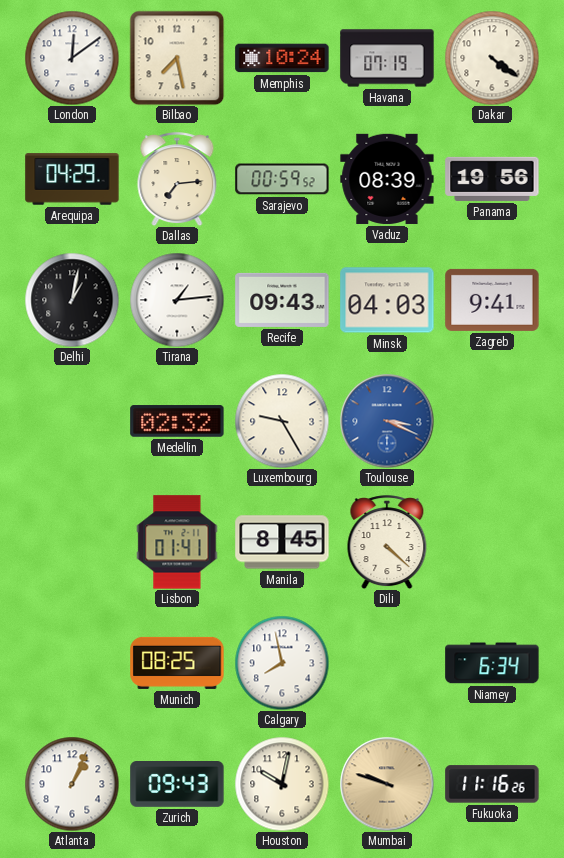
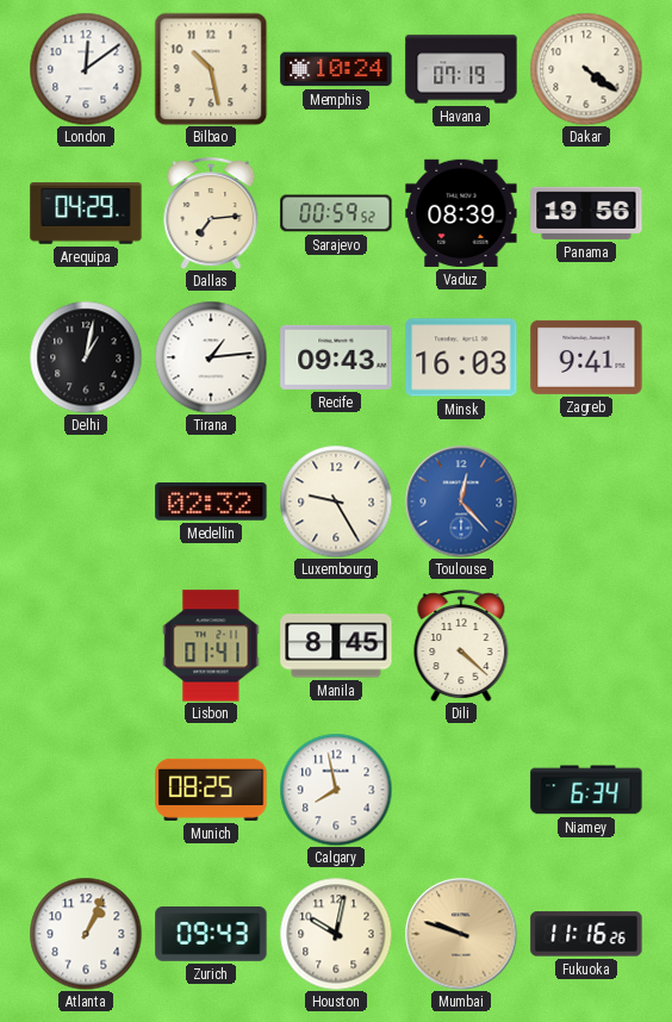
Bilbao: 7:28 -> 10:28
Minsk: 04:03 -> 16:03
Toulouse: 3:19 -> 12:23
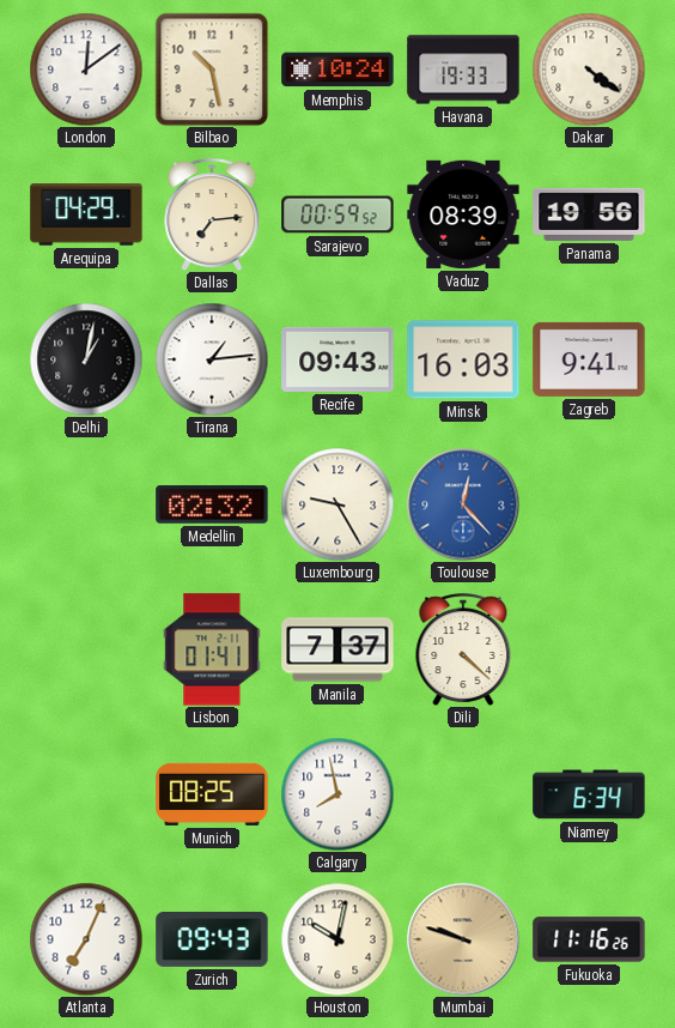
Havana: 07:19 -> 19:33
Manila: 8:45 -> 7:37
Atlanta: 1:04 -> 7:04
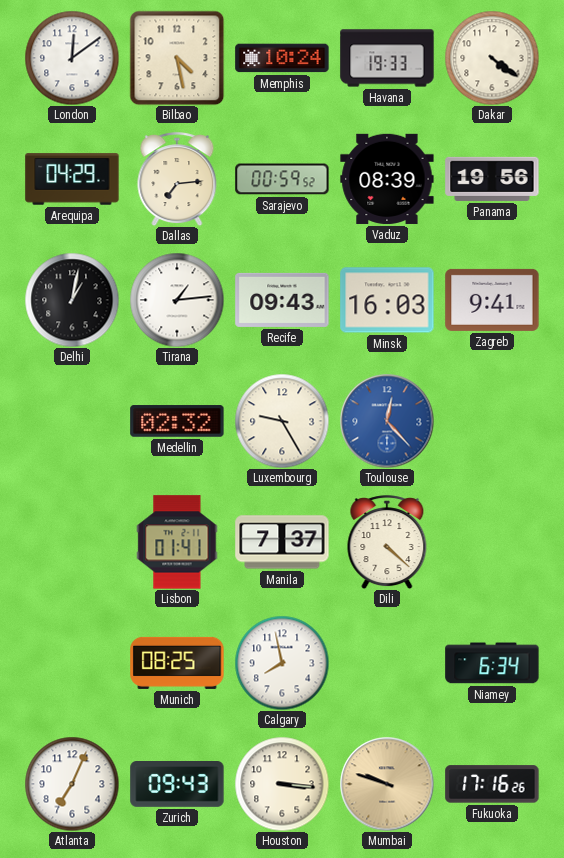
Bilbao: 10:28 -> 4:28
Houston: 10:02 -> 3:16
Fukuoka: 11:16 -> 17:16
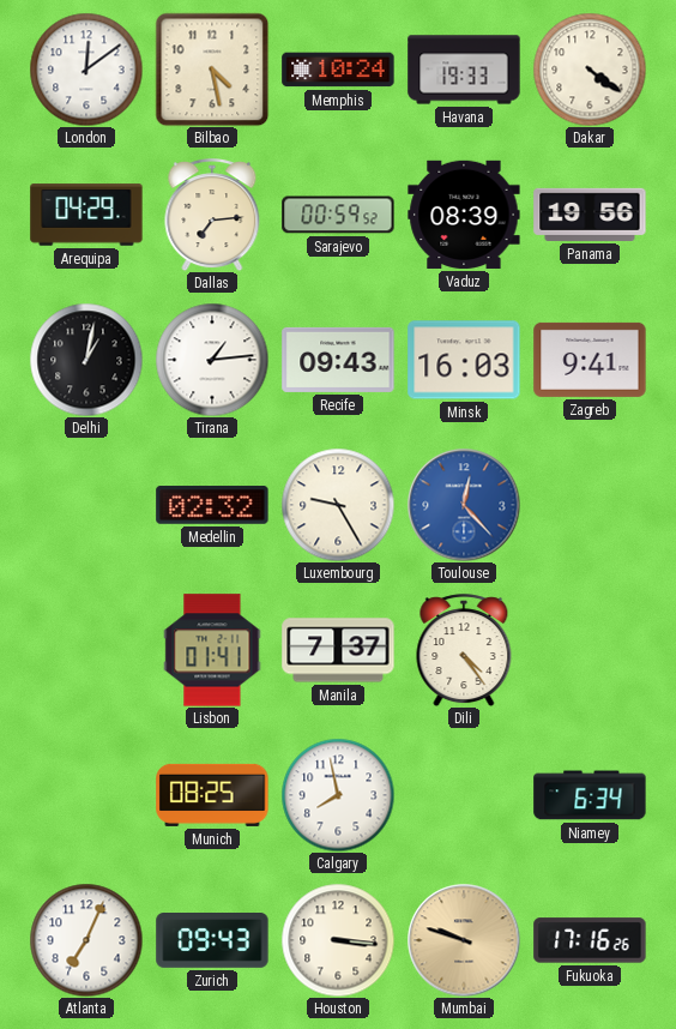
Dili: 4:22 -> 4:24
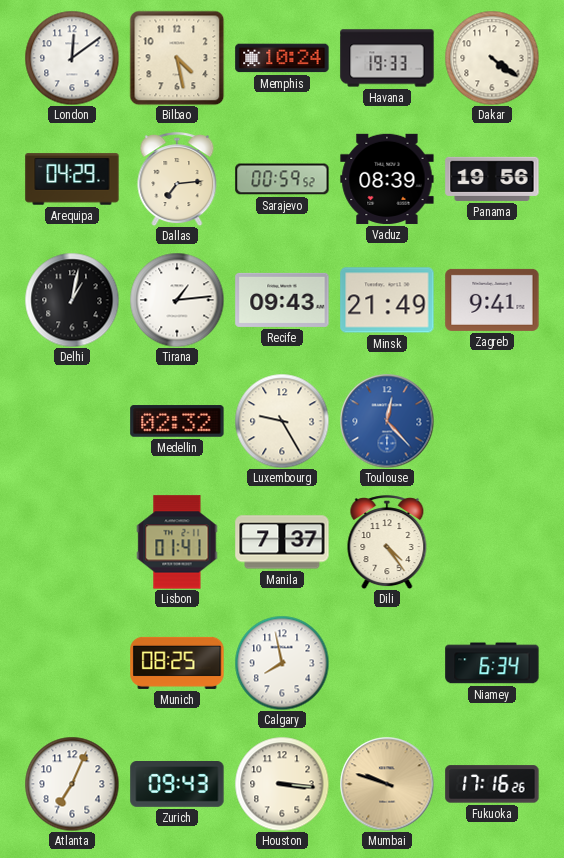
Minsk: 16:03 -> 21:49
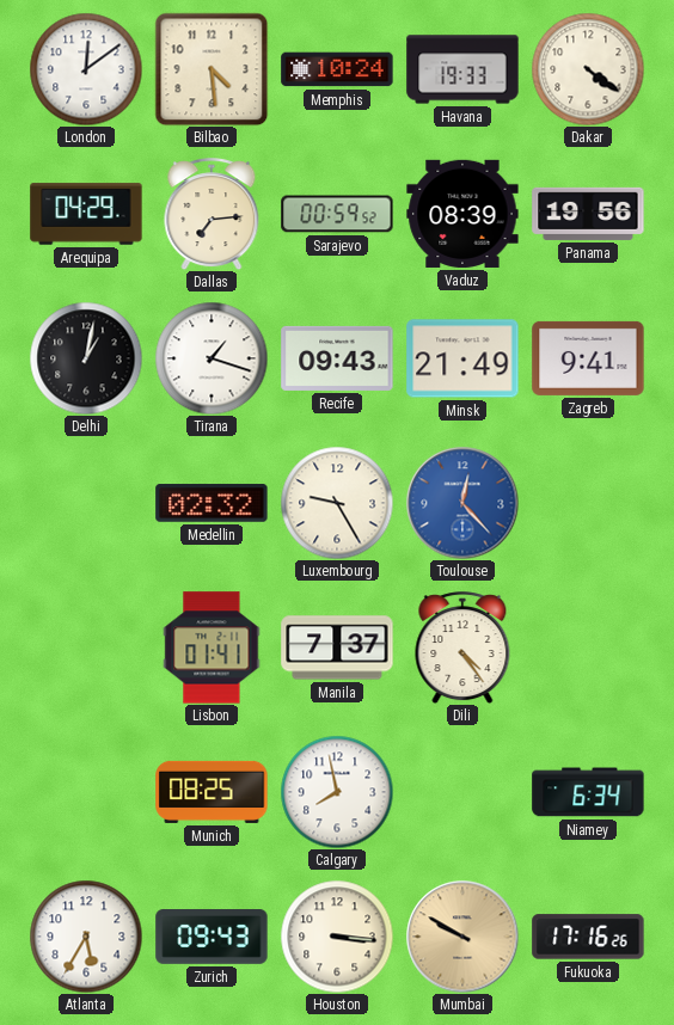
Bilbao: 4:28 -> 4:29
Tirana: 1:14 -> 1:18
Atlanta: 7:04 -> 5:35
Mumbai: 9:48 -> 9:50
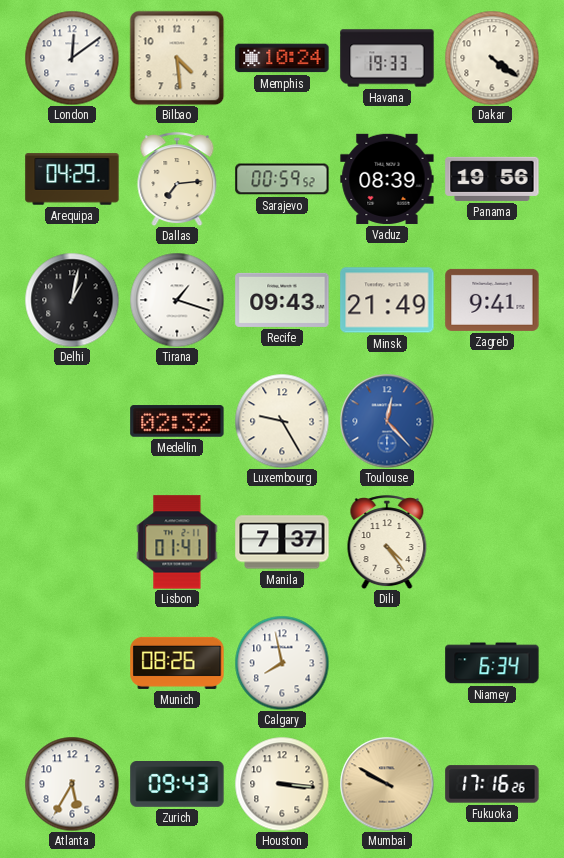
Munich: 08:25 -> 08:26
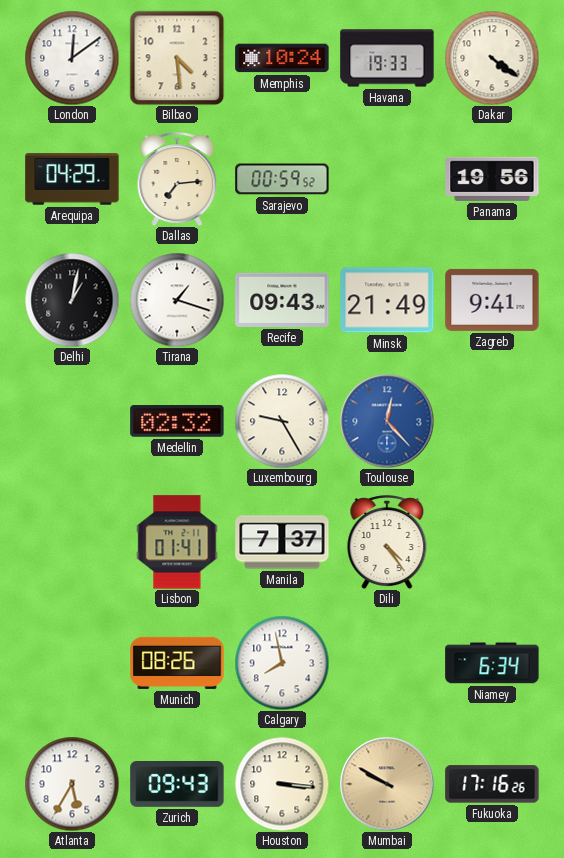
Vaduz: 08:39 -> none
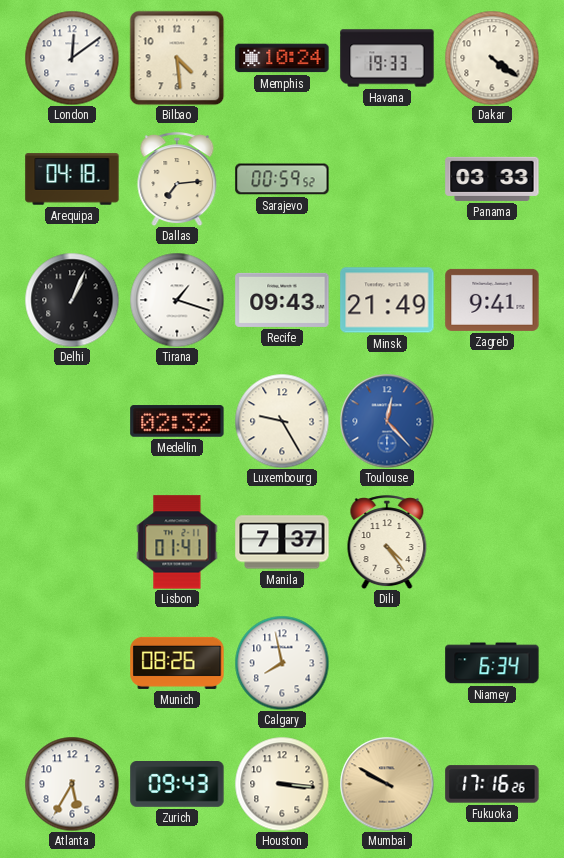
Arequipa: 04:29 -> 04:18
Panama: 19:56 -> 03:33
Delhi: 1:02 -> 1:04
